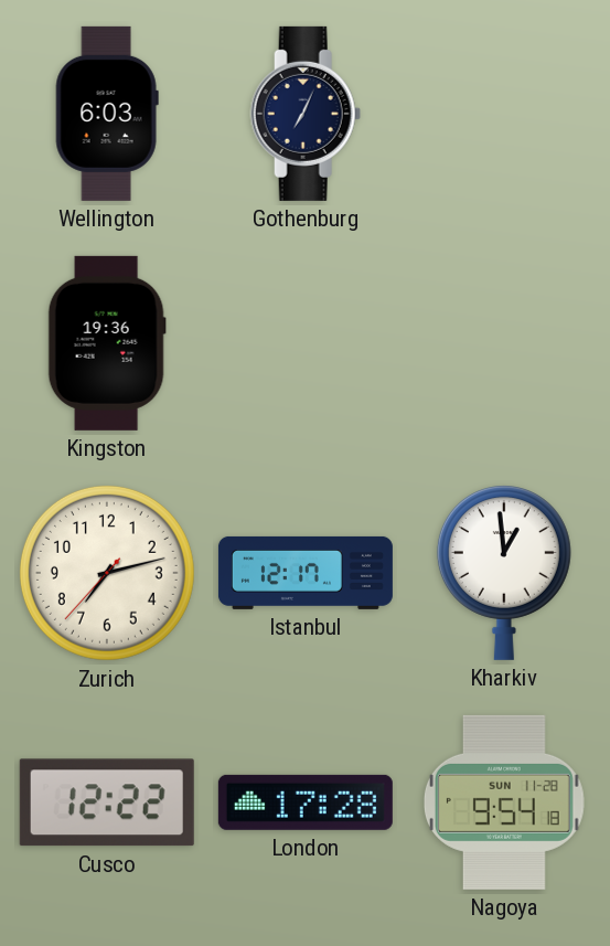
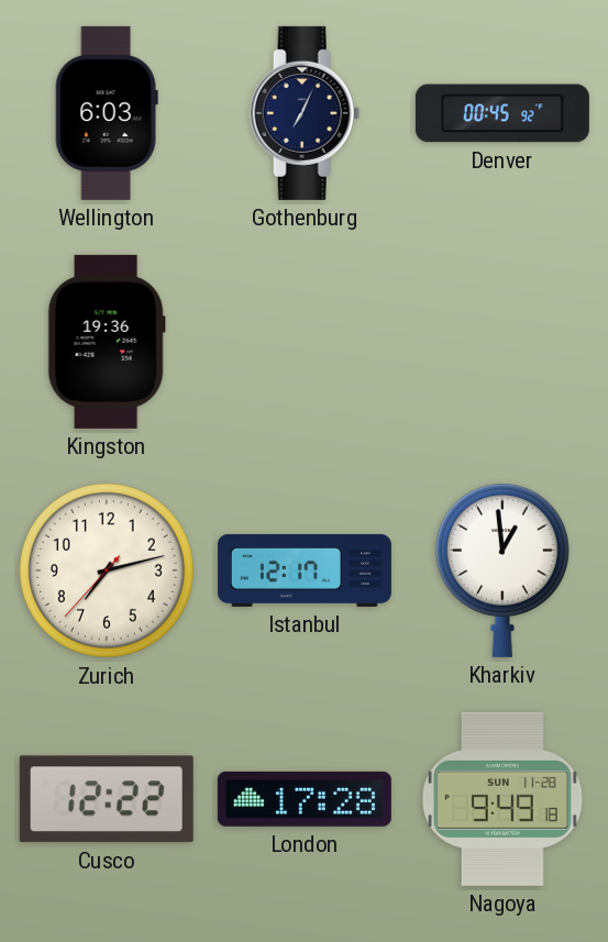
Denver: none -> 00:45
Nagoya: 9:54 -> 9:49
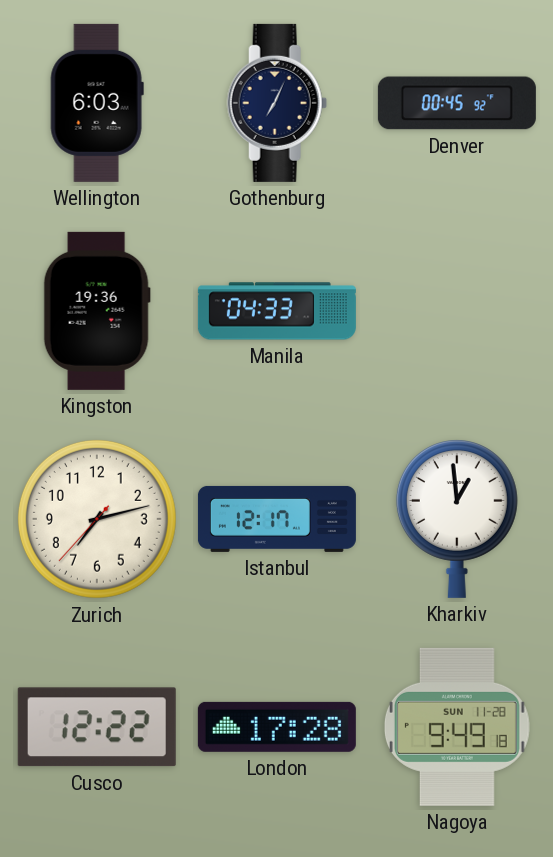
Manila: none -> 04:33
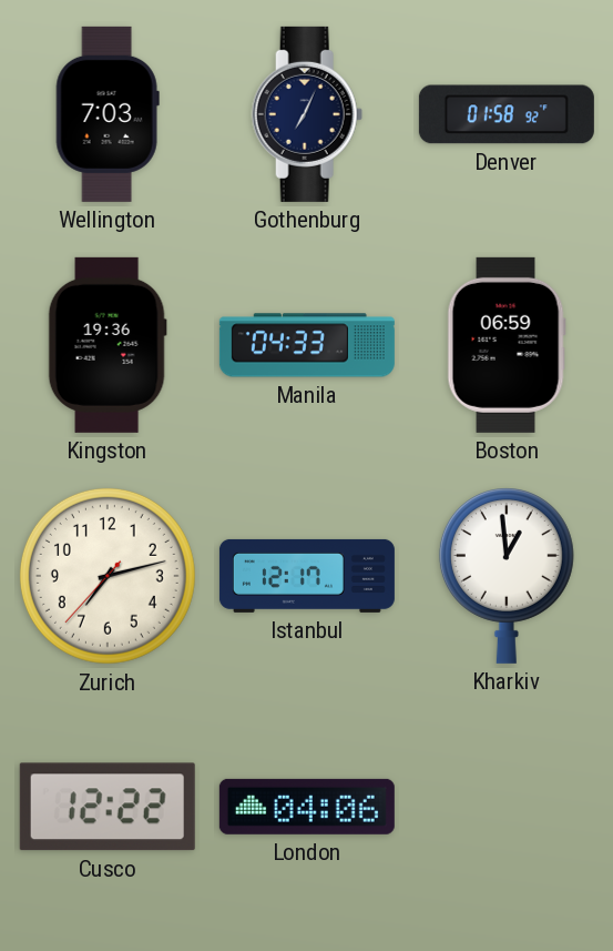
Wellington: 6:03 -> 7:03
Denver: 00:45 -> 01:58
Boston: none -> 06:59
London: 17:28 -> 04:06
Nagoya: 9:49 -> none
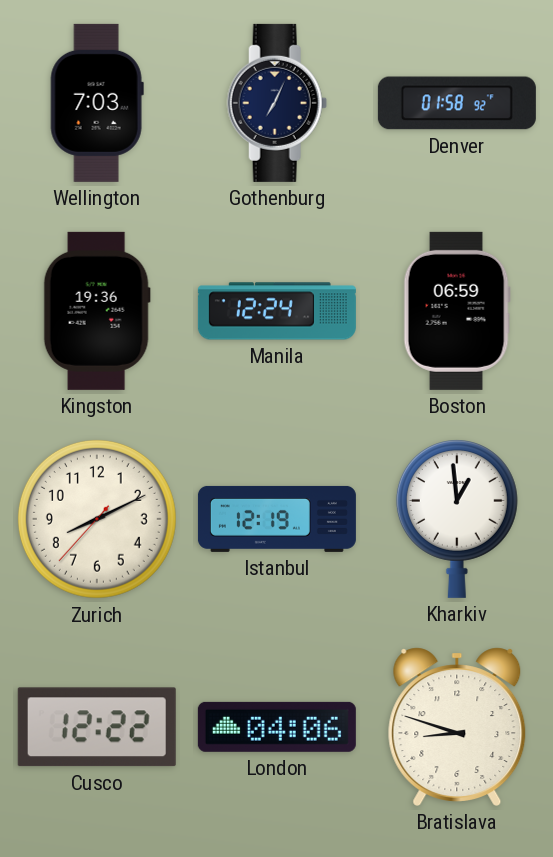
Manila: 04:33 -> 12:24
Zurich: 7:12 -> 8:10
Istanbul: 12:17 -> 12:19
Bratislava: none -> 8:48
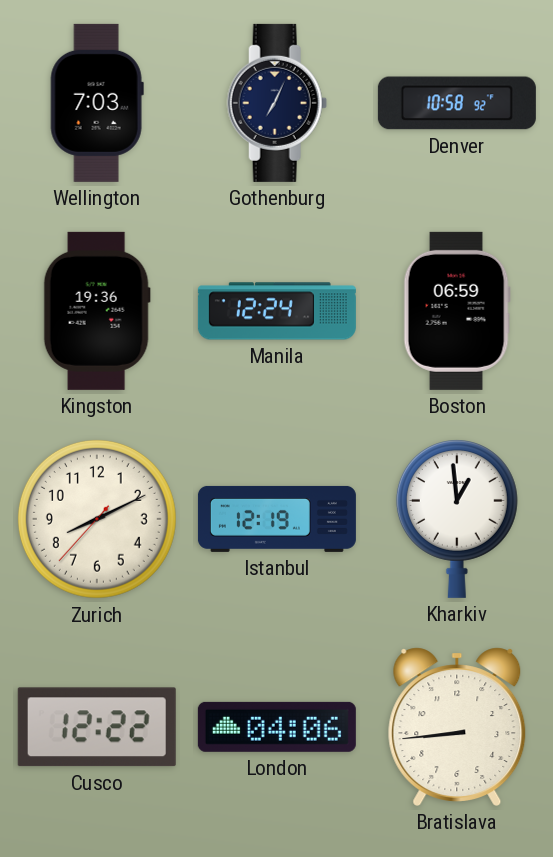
Denver: 01:58 -> 10:58
Bratislava: 8:48 -> 8:44
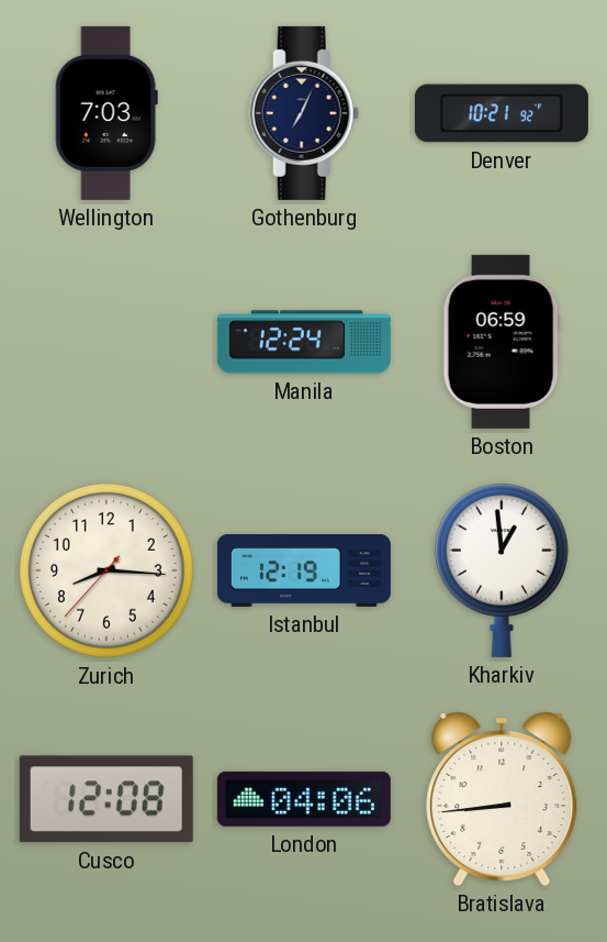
Denver: 10:58 -> 10:21
Kingston: 19:36 -> none
Zurich: 8:10 -> 8:15
Cusco: 12:22 -> 12:08
